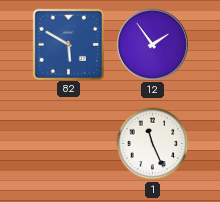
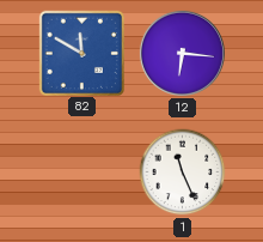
82: 5:50 -> 11:50
12: 1:54 -> 6:16
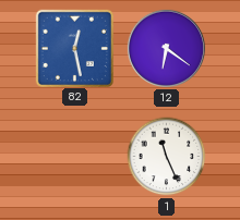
82: 11:50 -> 12:28
12: 6:16 -> 6:21
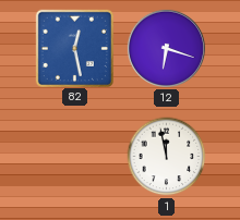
12: 6:21 -> 6:18
1: 11:26 -> 11:58
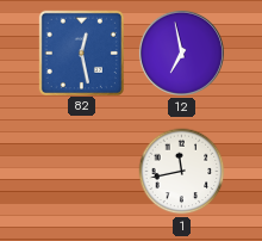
12: 6:18 -> 6:58
1: 11:58 -> 11:43
